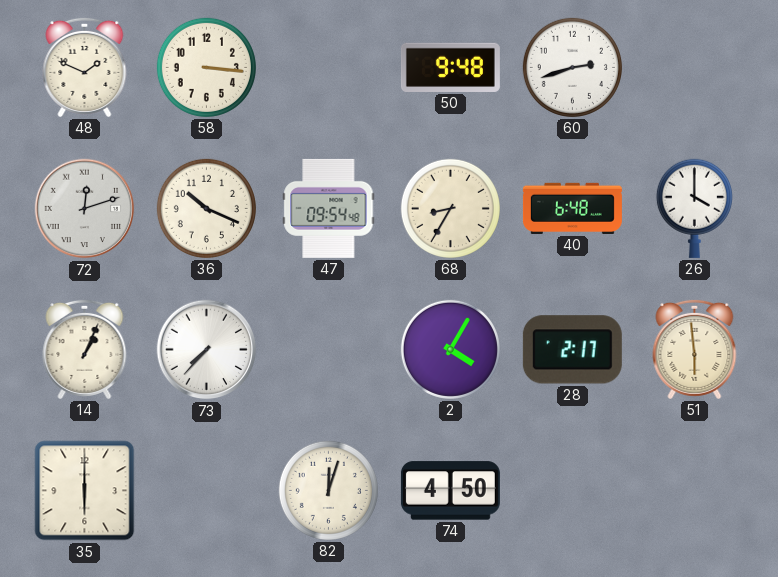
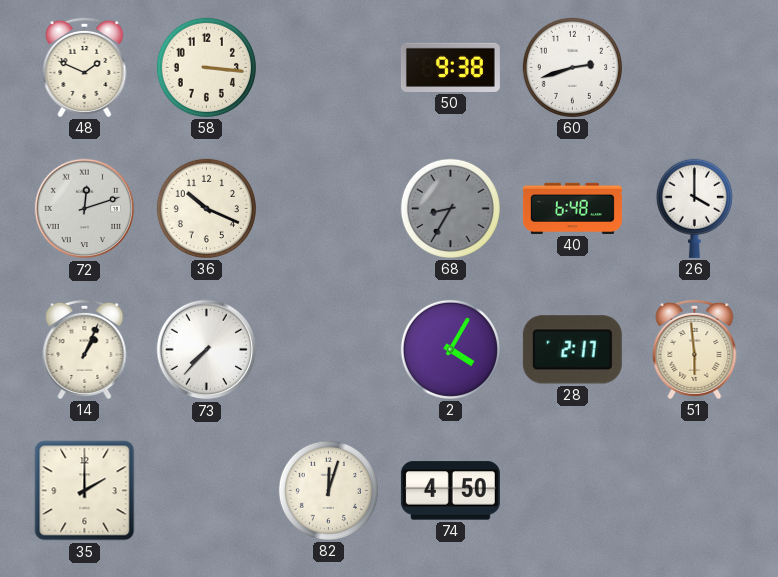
50: 9:48 -> 9:38
47: 09:54 -> none
68 dial: cream -> grey
35: 6:00 -> 2:00
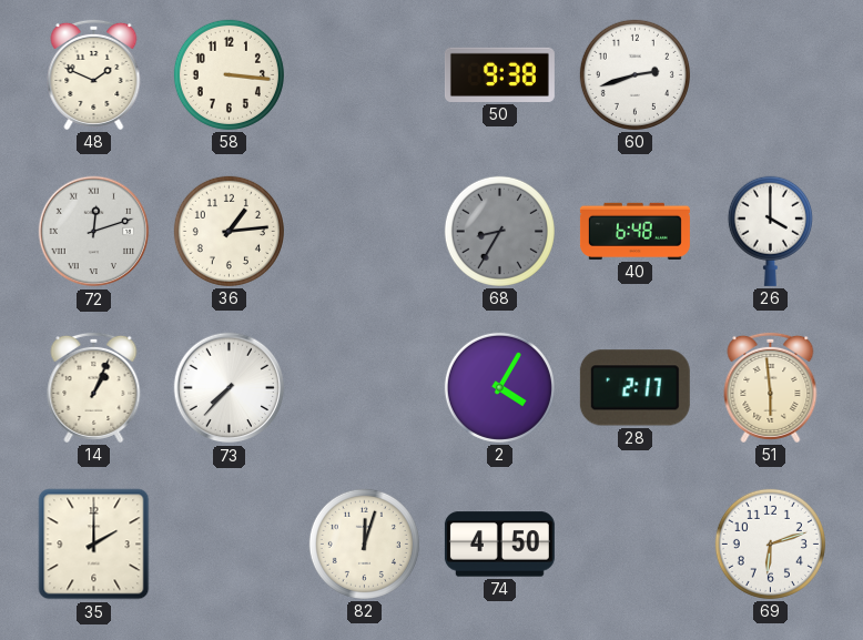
36: 10:19 -> 1:14
69: none -> 6:12
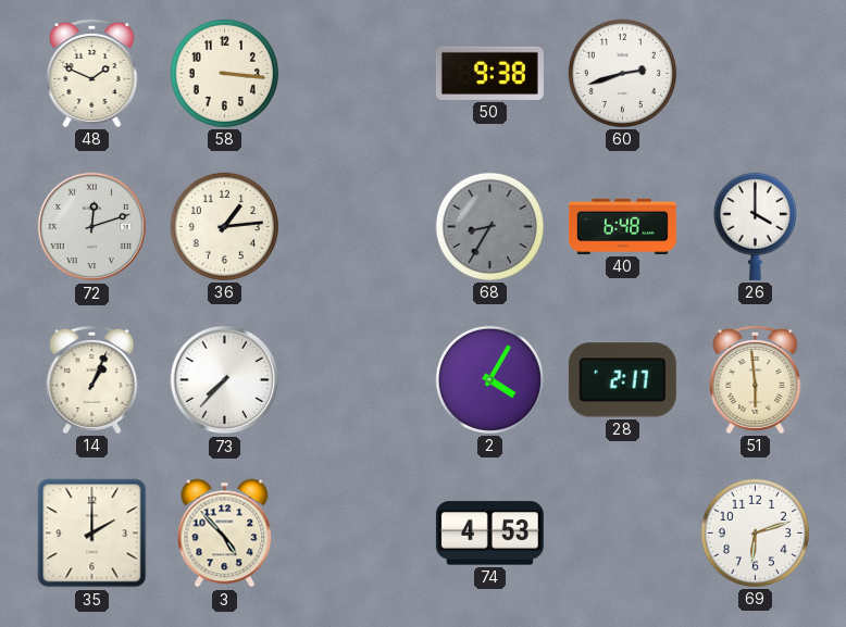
3: none -> 4:53
82: 12:03 -> none
74: 4:50 -> 4:53
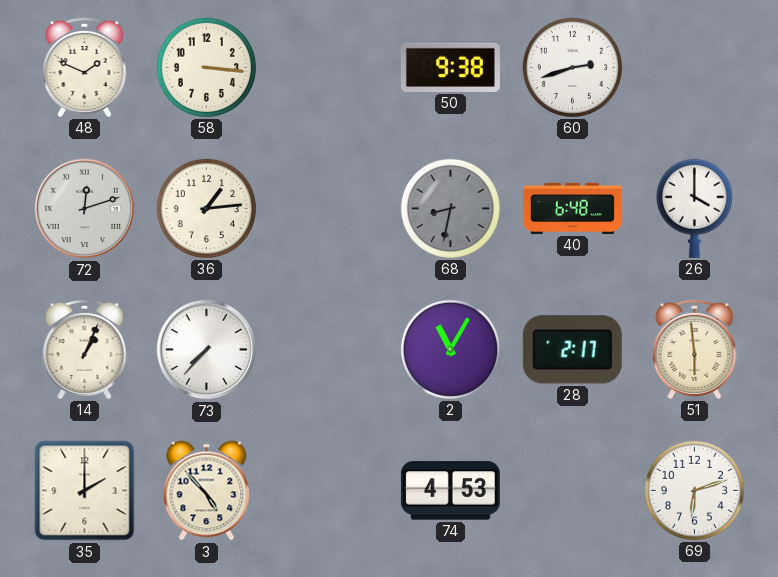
68: 8:35 -> 8:32
2: 4:05 -> 11:05
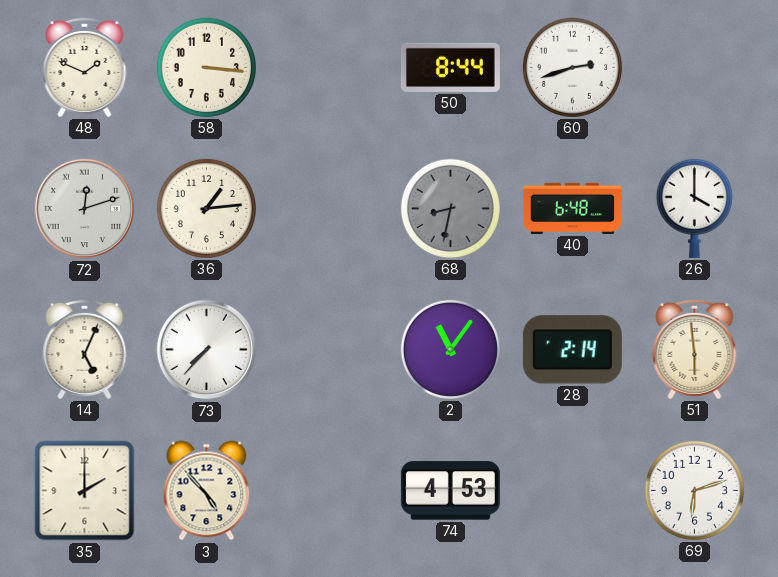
50: 9:38 -> 8:44
14: 1:04 -> 5:04
2: 11:05 -> 11:06
28: 2:17 -> 2:14
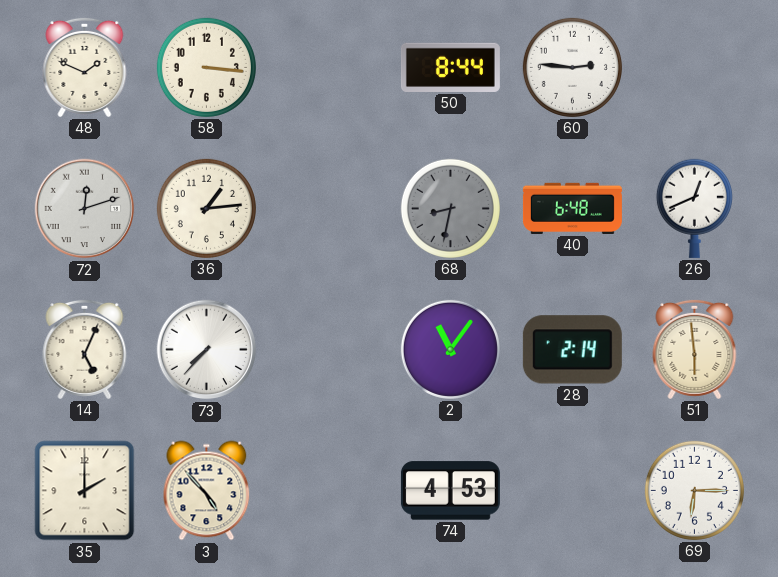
60: 2:42 -> 2:46
26: 4:00 -> 12:41
69: 6:12 -> 6:15
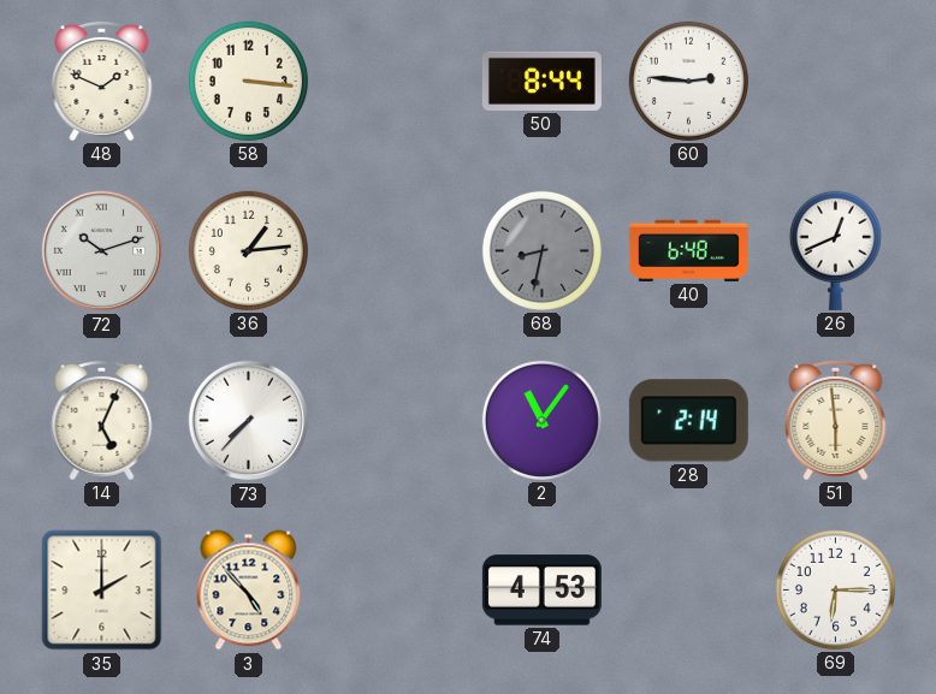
72: 12:12 -> 10:12
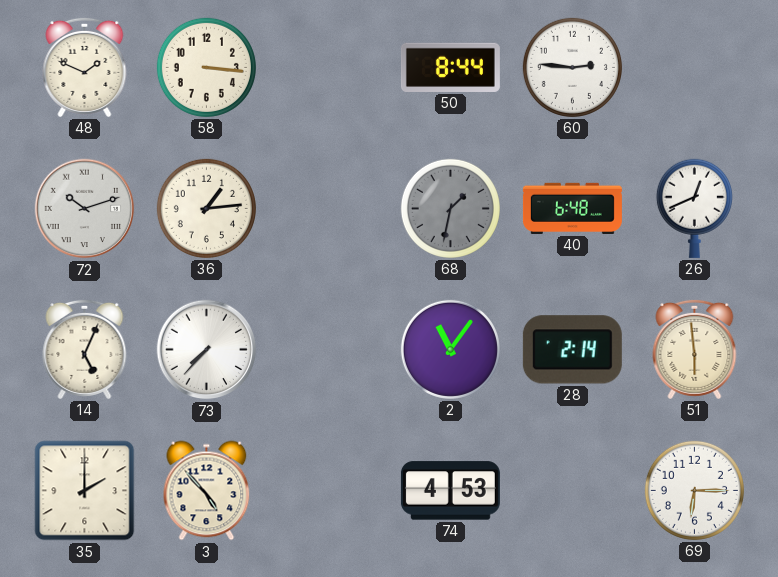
68: 8:32 -> 1:32
